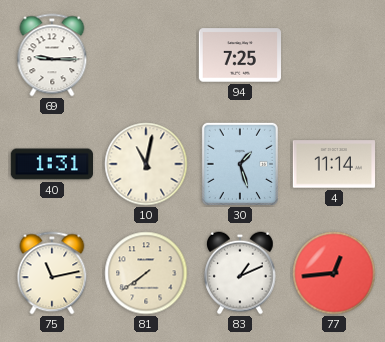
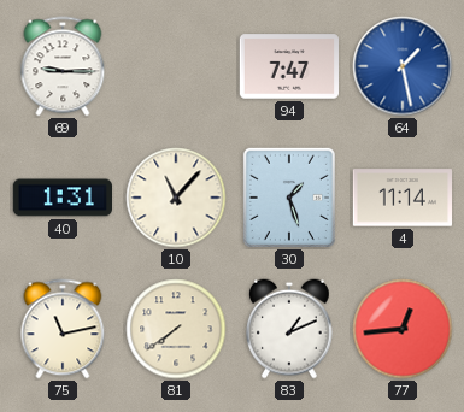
94: 7:25 -> 7:47
64: none -> 1:28
10: 11:02 -> 11:07
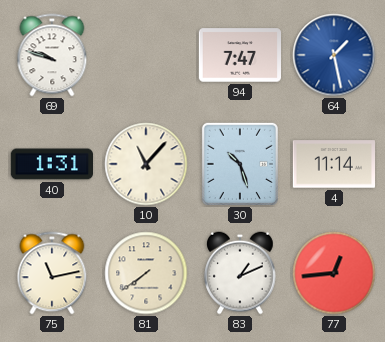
69: 9:15 -> 9:48
30: 1:27 -> 10:27
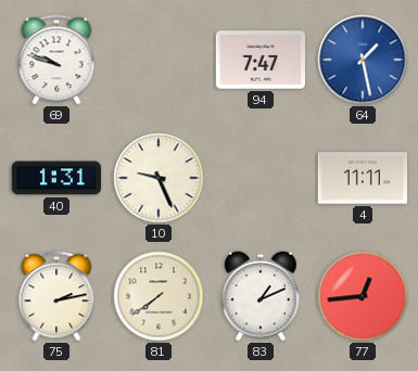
10: 11:07 -> 9:26
30: 10:27 -> none
4: 11:14 -> 11:11
75: 11:13 -> 2:13
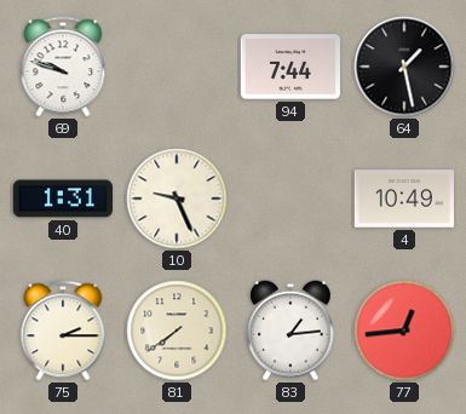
94: 7:47 -> 7:44
64 dial: blue -> black
4: 11:11 -> 10:49
75: 2:13 -> 2:15
83: 1:11 -> 1:14
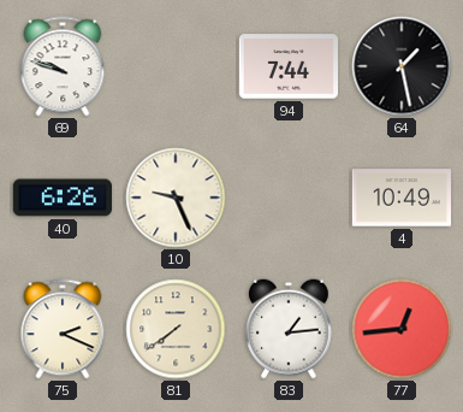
40: 1:31 -> 6:26
75: 2:15 -> 2:19
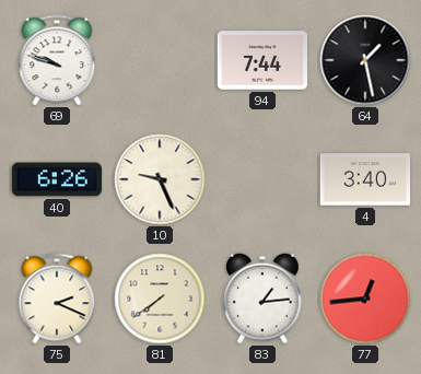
4: 10:49 -> 3:40
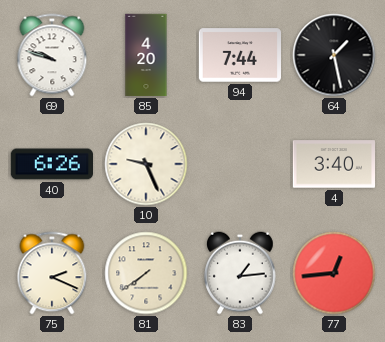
85: none -> 4:20
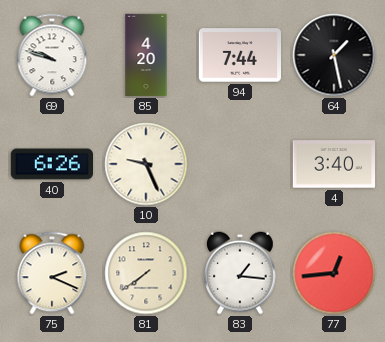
83: 1:14 -> 1:16
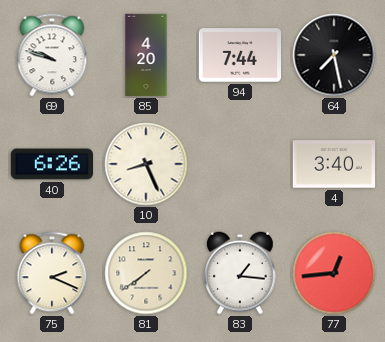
64: 1:28 -> 7:28
10: 9:26 -> 8:26
